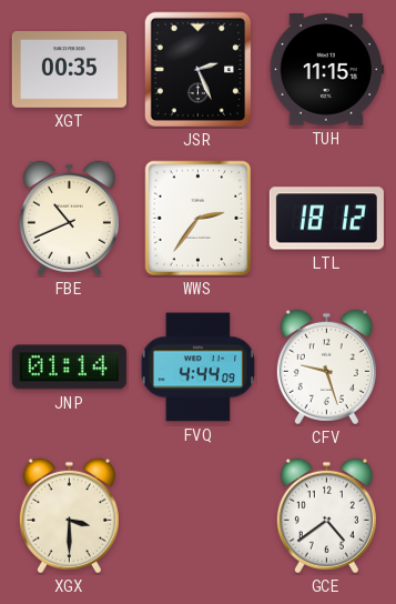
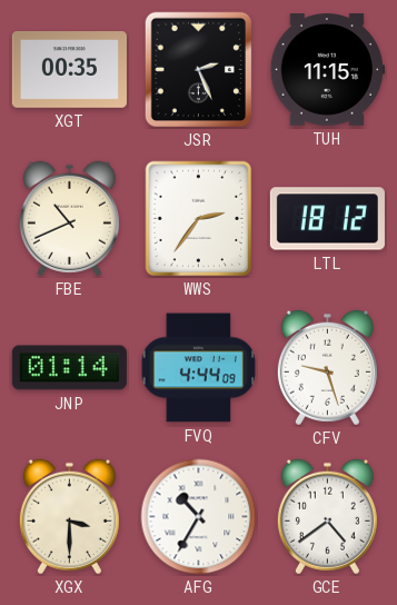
AFG: none -> 10:35
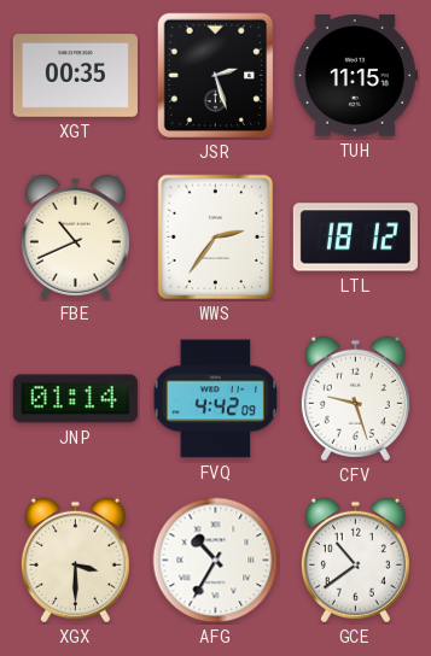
JSR: 2:26 -> 2:27
FVQ: 4:44 -> 4:42
GCE: 4:39 -> 10:39
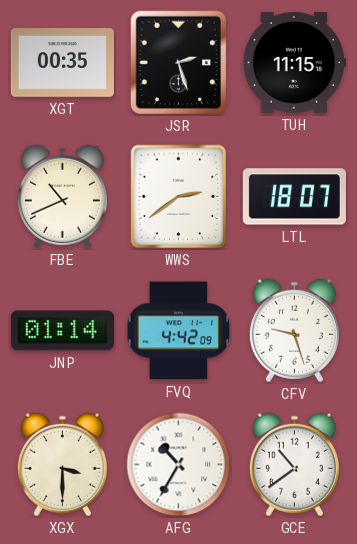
WWS: 2:36 -> 2:39
LTL: 18:12 -> 18:07
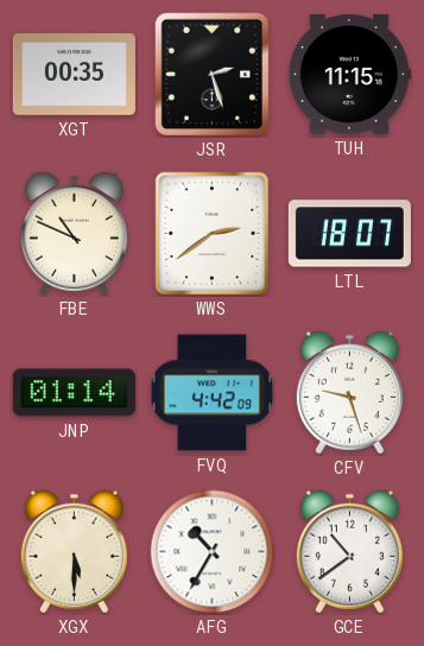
FBE: 10:41 -> 10:49
XGX: 3:30 -> 5:30
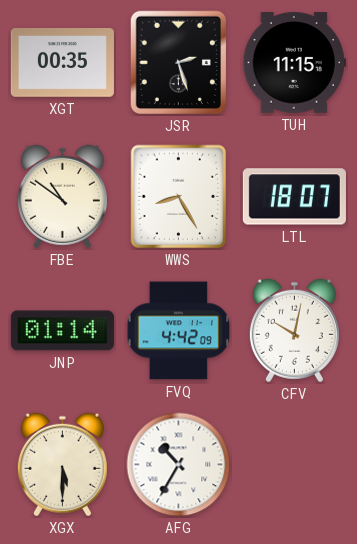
FBE: 10:49 -> 10:51
WWS: 2:39 -> 8:25
CFV: 9:27 -> 10:02
GCE: 10:39 -> none
